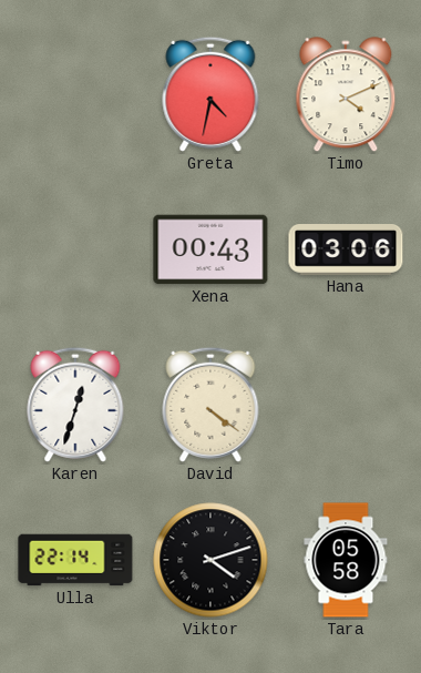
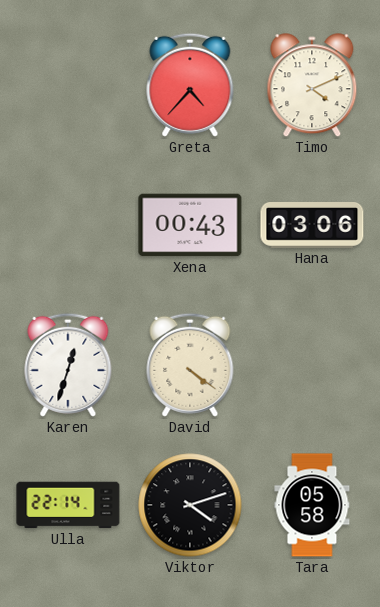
Greta: 4:32 -> 4:37
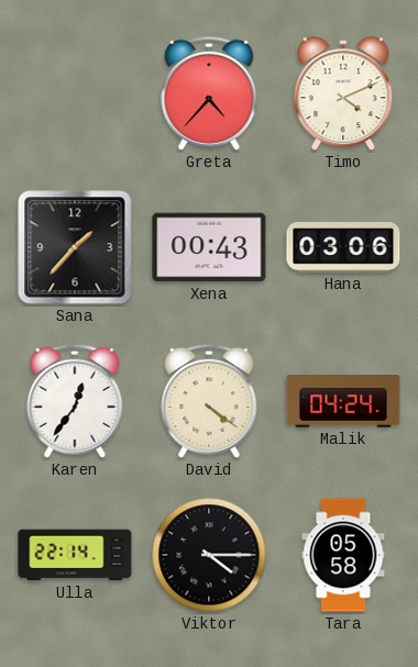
Sana: none -> 1:37
Karen: 12:33 -> 12:36
Malik: none -> 04:24
Viktor: 4:12 -> 4:15
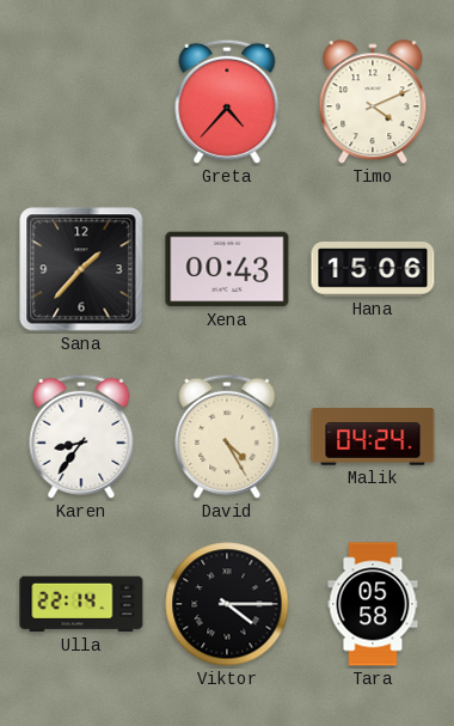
Hana: 03:06 -> 15:06
Karen: 12:36 -> 8:36
David: 4:21 -> 4:25
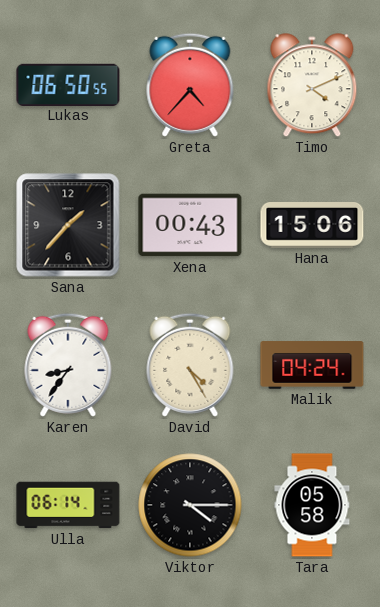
Lukas: none -> 06:50
Ulla: 22:14 -> 06:14
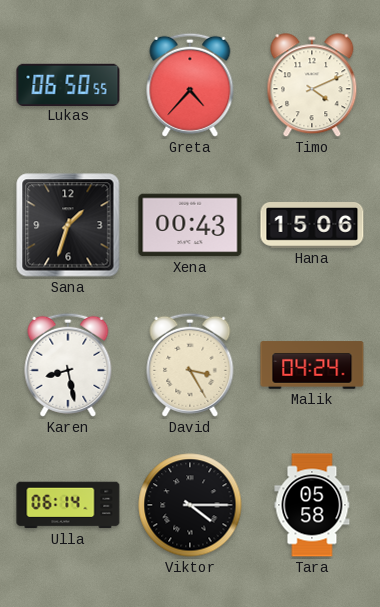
Sana: 1:37 -> 1:33
Karen: 8:36 -> 8:28
David: 4:25 -> 3:25
